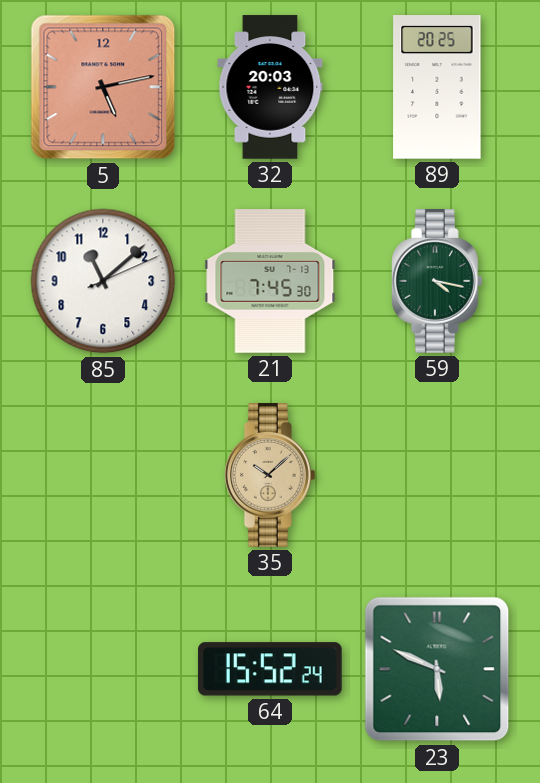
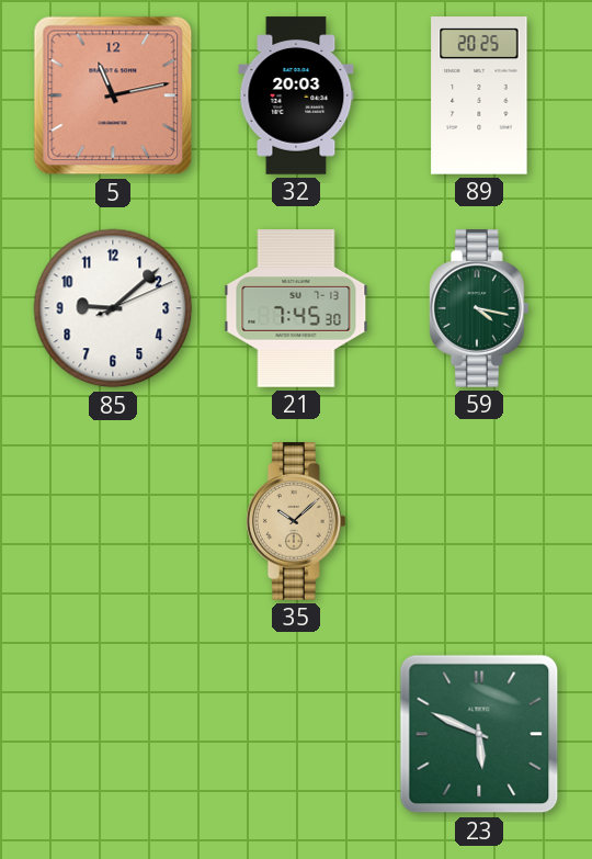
5: 5:13 -> 11:13
85: 11:08 -> 9:08
64: 15:52 -> none
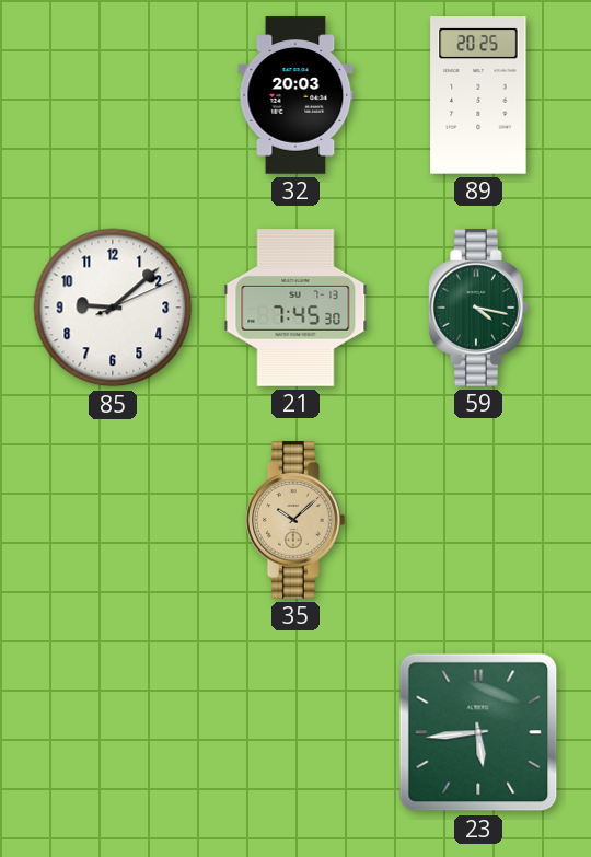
5: 11:13 -> none
23: 5:49 -> 5:44
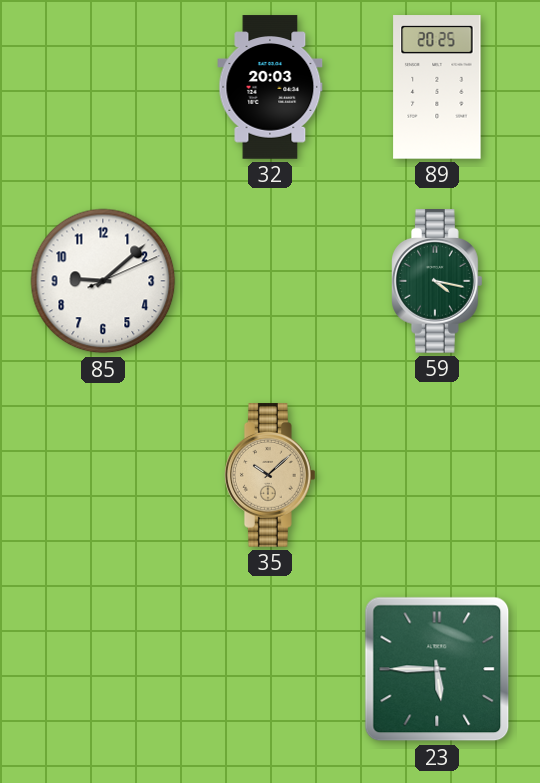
21: 7:45 -> none
23: 5:44 -> 5:45
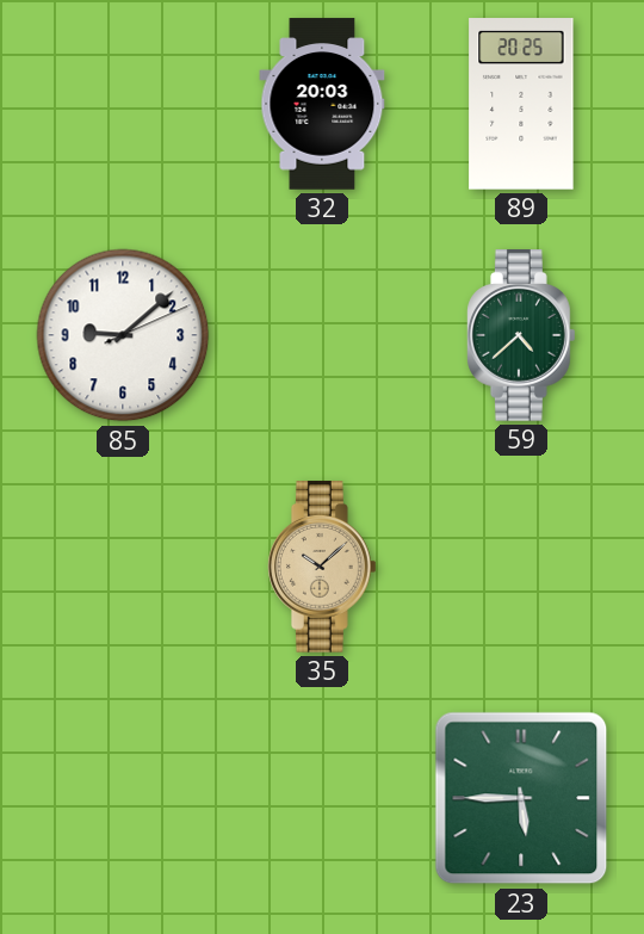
59: 4:17 -> 4:38
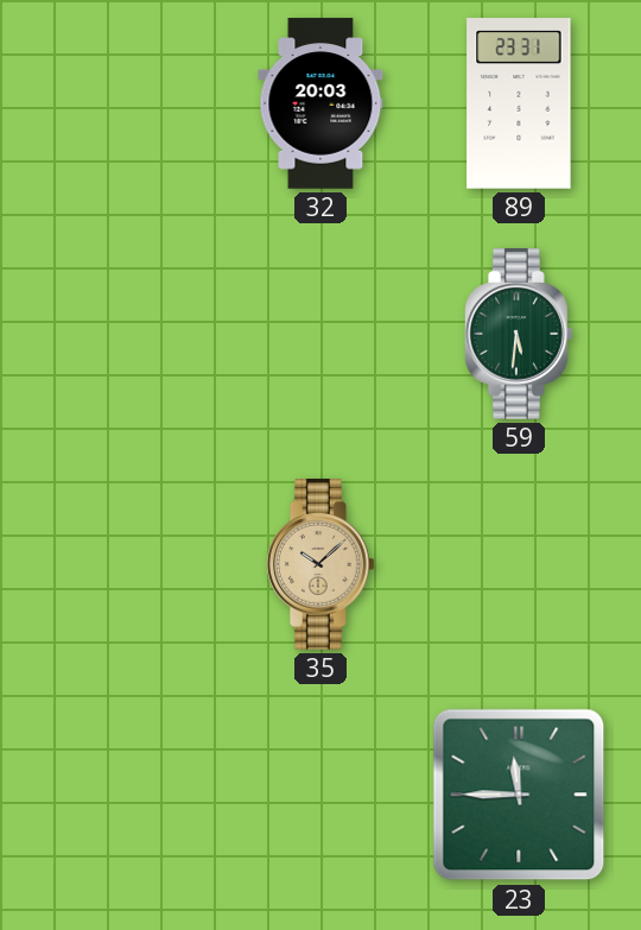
89: 20:25 -> 23:31
85: 9:08 -> none
59: 4:38 -> 5:31
23: 5:45 -> 11:45
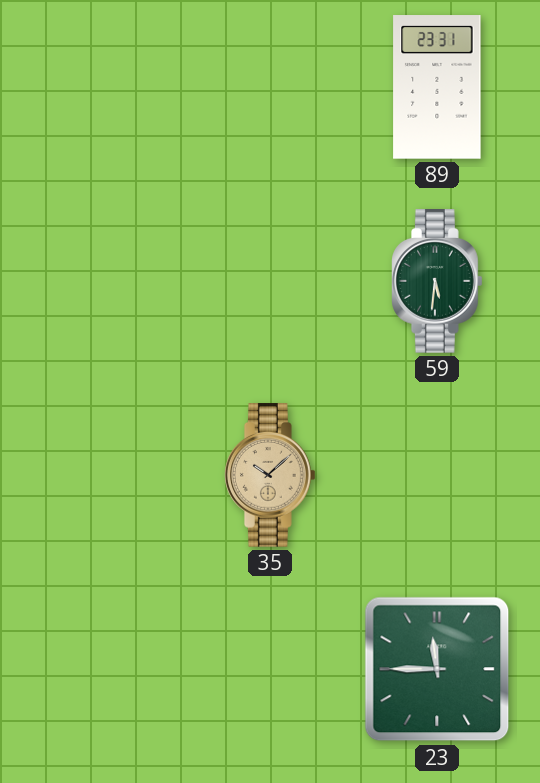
32: 20:03 -> none
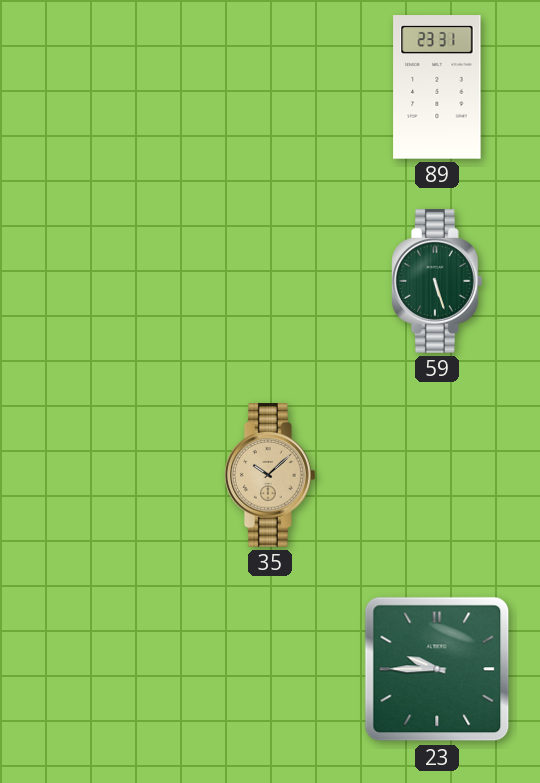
59: 5:31 -> 5:27
23: 11:45 -> 9:45
